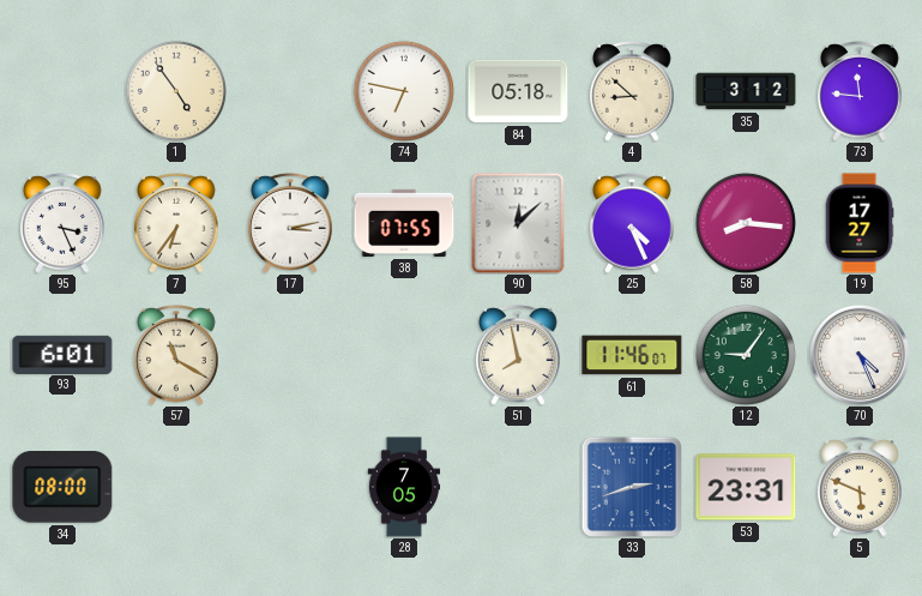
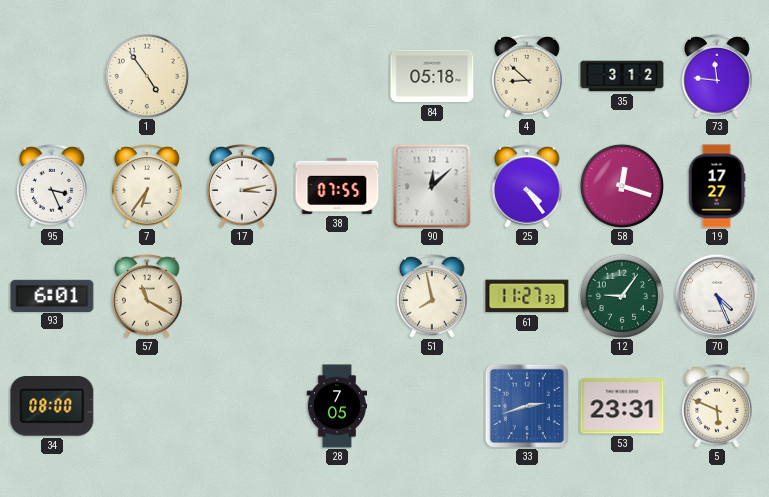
74: 6:47 -> none
25: 4:26 -> 4:24
58: 8:16 -> 12:18
61: 11:46 -> 11:27
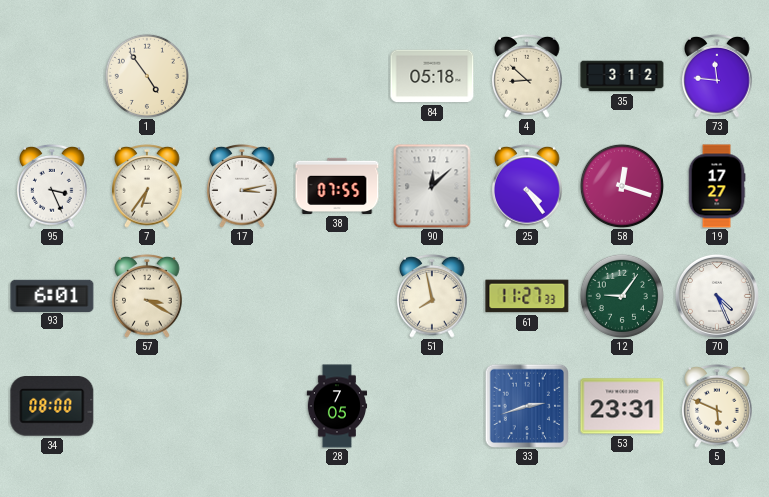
57: 11:20 -> 3:20
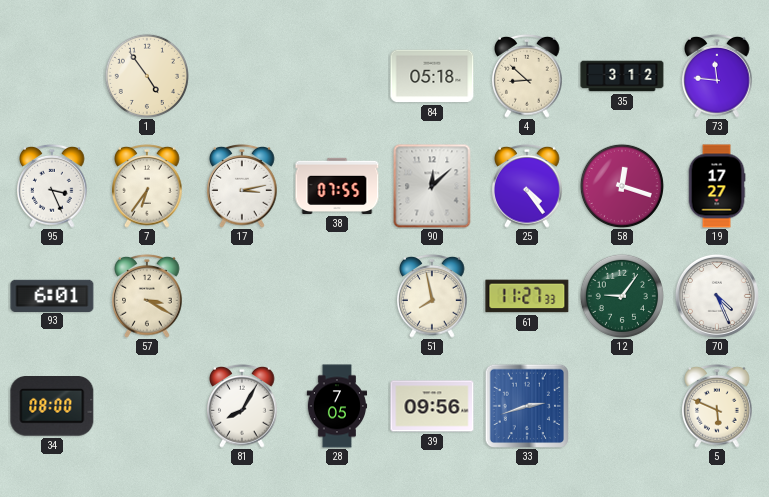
81: none -> 8:05
39: none -> 09:56
53: 23:31 -> none
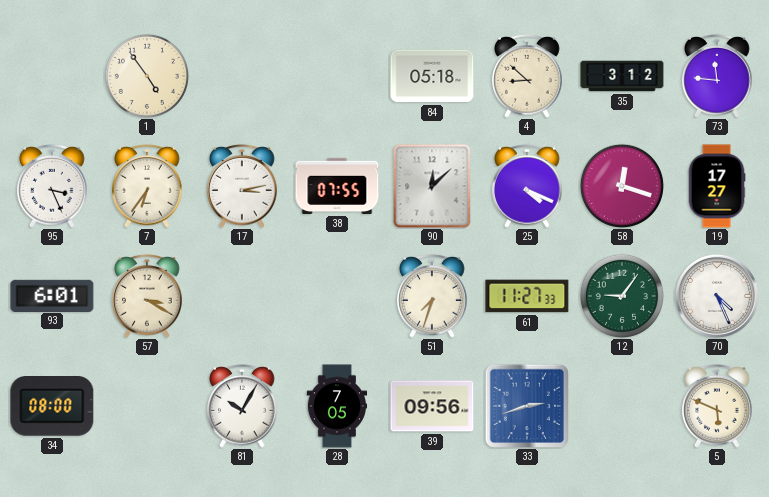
25: 4:24 -> 4:19
51: 7:58 -> 7:33
81: 8:05 -> 10:05
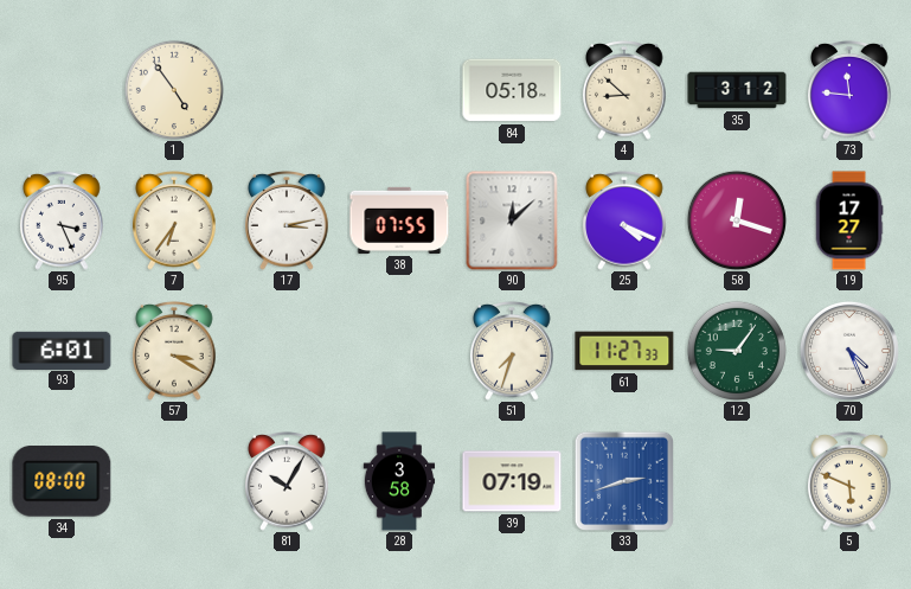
28: 7:05 -> 3:58
39: 09:56 -> 07:19
